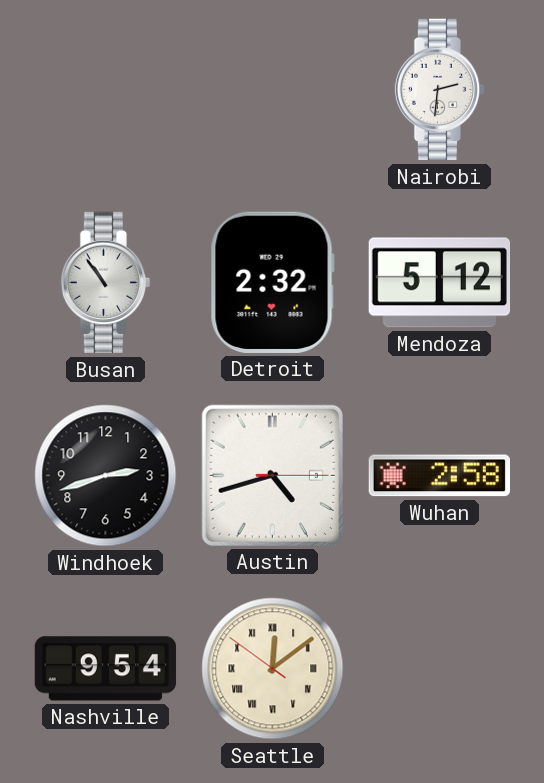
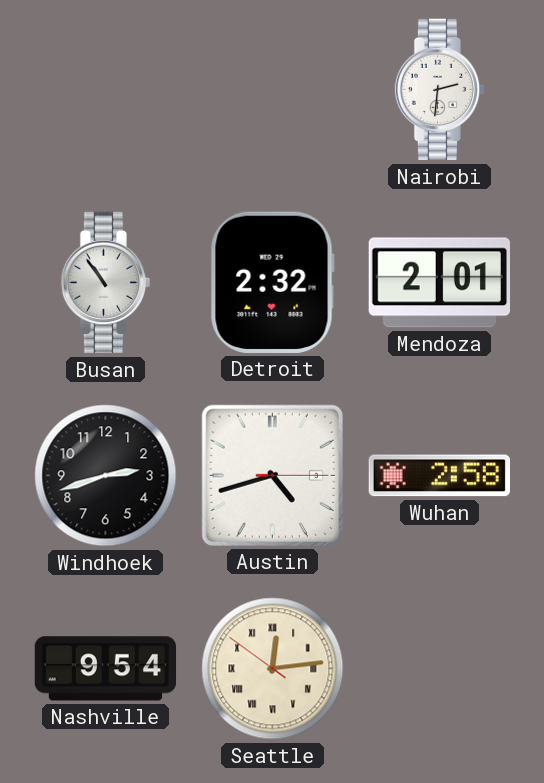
Mendoza: 5:12 -> 2:01
Seattle: 12:08 -> 12:13
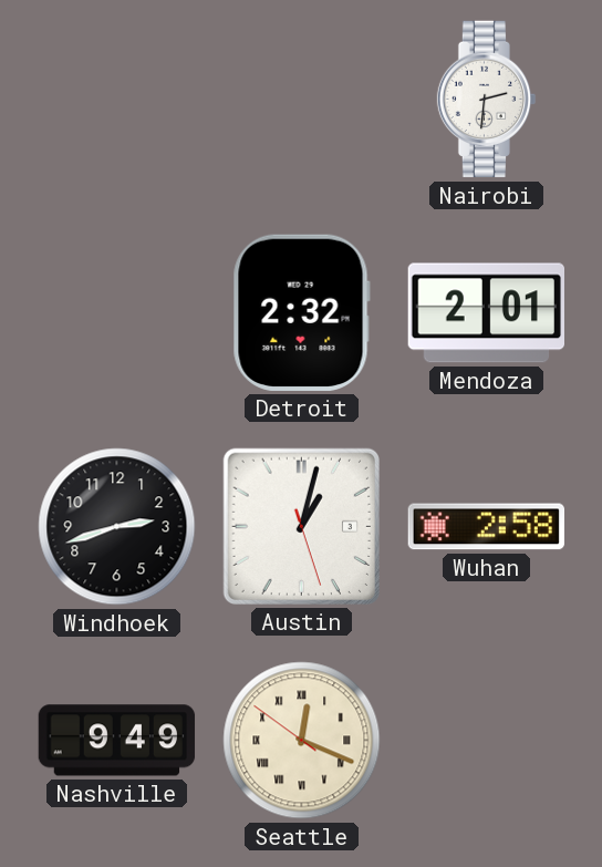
Busan: 10:54 -> none
Austin: 4:42 -> 1:02
Nashville: 9:54 -> 9:49
Seattle: 12:13 -> 12:18
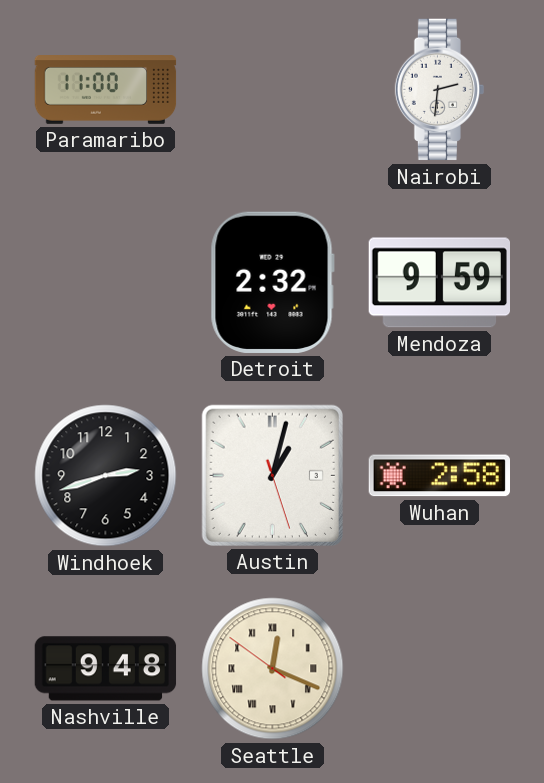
Paramaribo: none -> 11:00
Mendoza: 2:01 -> 9:59
Nashville: 9:49 -> 9:48
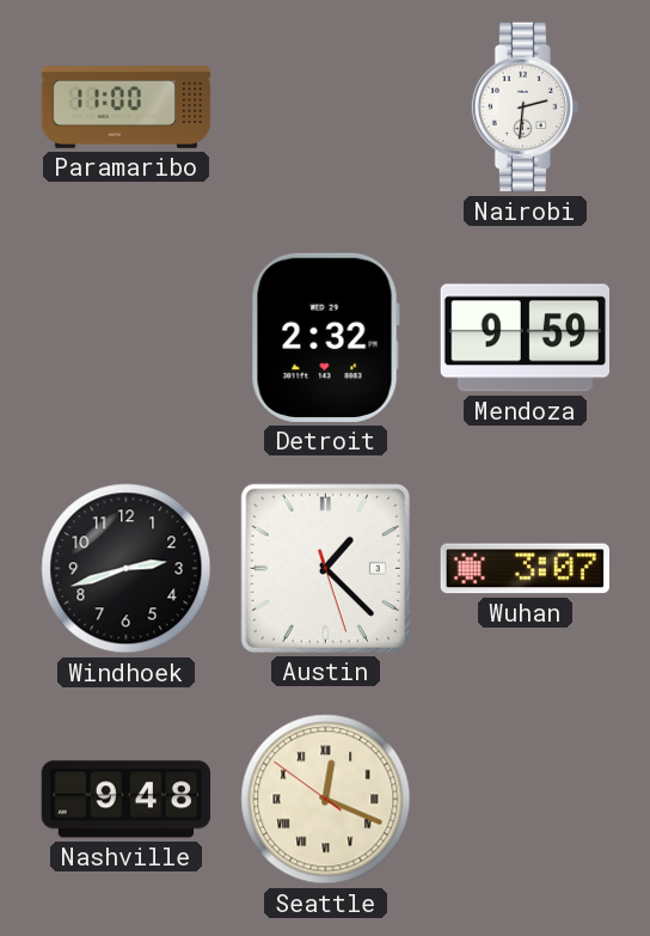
Austin: 1:02 -> 1:22
Wuhan: 2:58 -> 3:07
